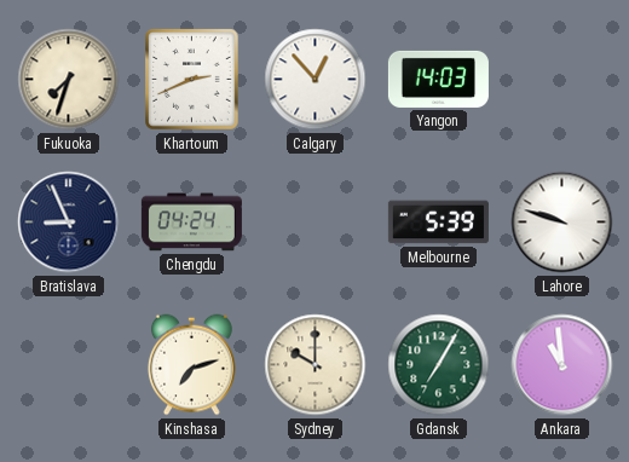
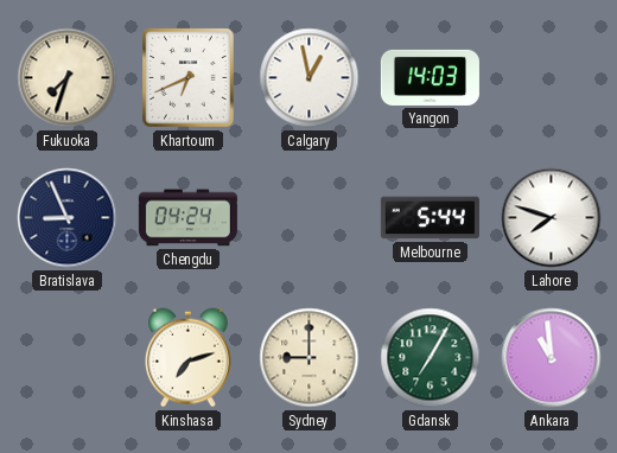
Khartoum: 2:41 -> 6:41
Calgary: 12:53 -> 12:58
Melbourne: 5:39 -> 5:44
Lahore: 9:48 -> 7:48
Sydney: 10:00 -> 9:00
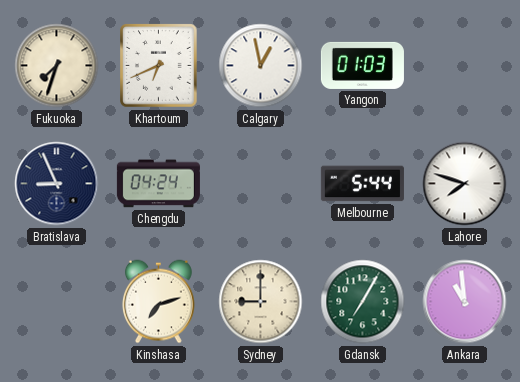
Yangon: 14:03 -> 01:03
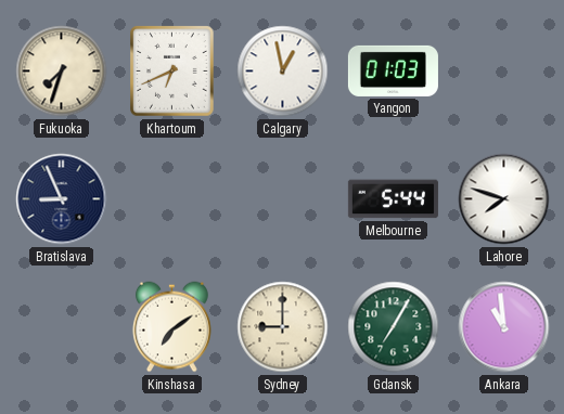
Chengdu: 04:24 -> none
Kinshasa: 7:12 -> 7:09
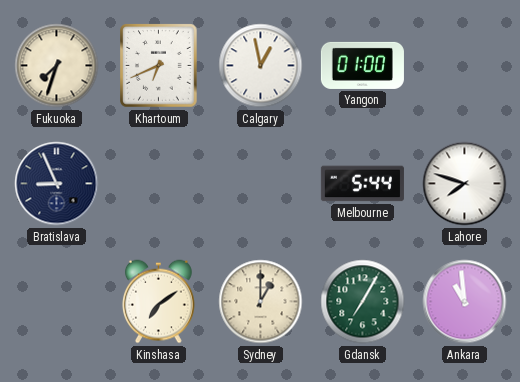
Yangon: 01:03 -> 01:00
Sydney: 9:00 -> 1:00
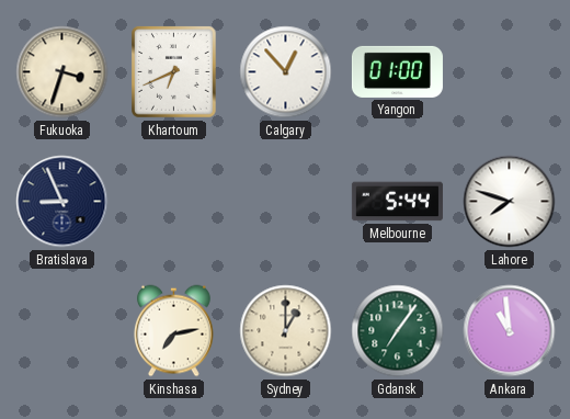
Fukuoka: 7:33 -> 3:33
Calgary: 12:58 -> 12:53
Kinshasa: 7:09 -> 7:13
Gdansk: 7:05 -> 7:06
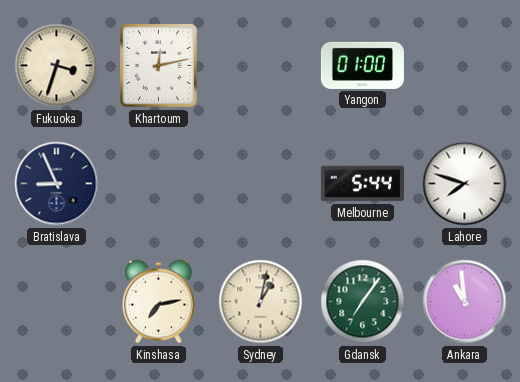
Khartoum: 6:41 -> 12:13
Calgary: 12:53 -> none
Sydney: 1:00 -> 1:02
